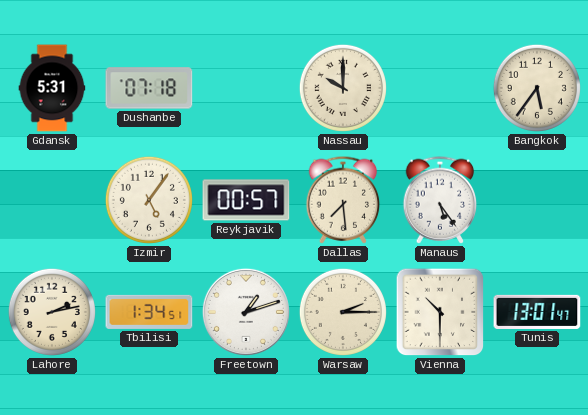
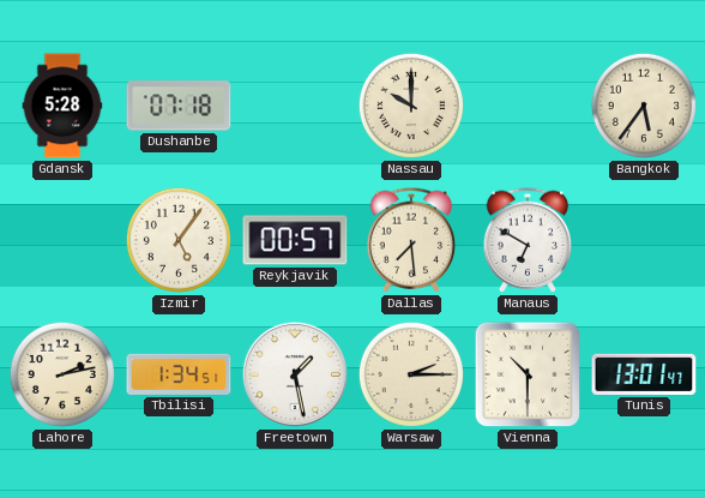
Gdansk: 5:31 -> 5:28
Manaus: 5:24 -> 6:50
Freetown: 1:12 -> 1:28
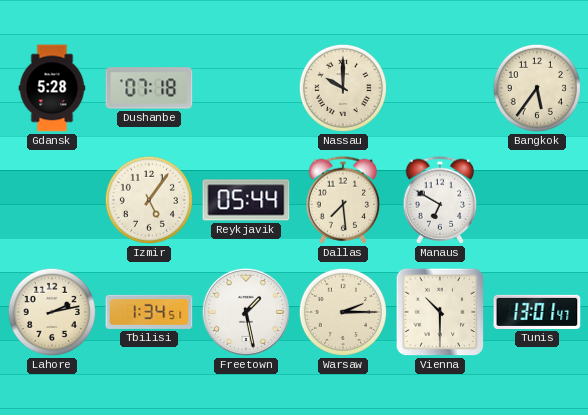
Reykjavik: 00:57 -> 05:44
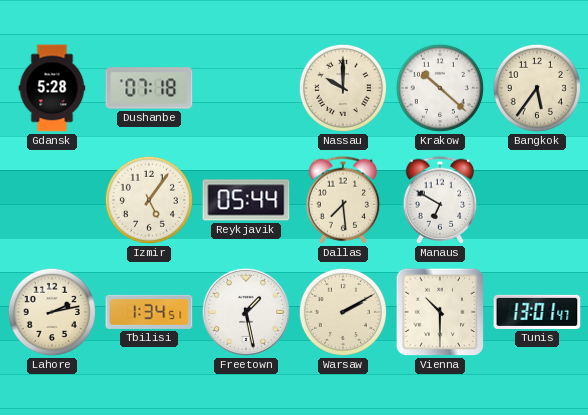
Krakow: none -> 10:22
Warsaw: 2:15 -> 2:10
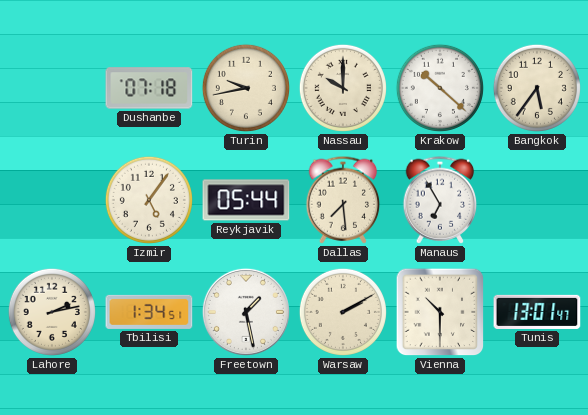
Gdansk: 5:28 -> none
Turin: none -> 9:43
Manaus: 6:50 -> 6:55
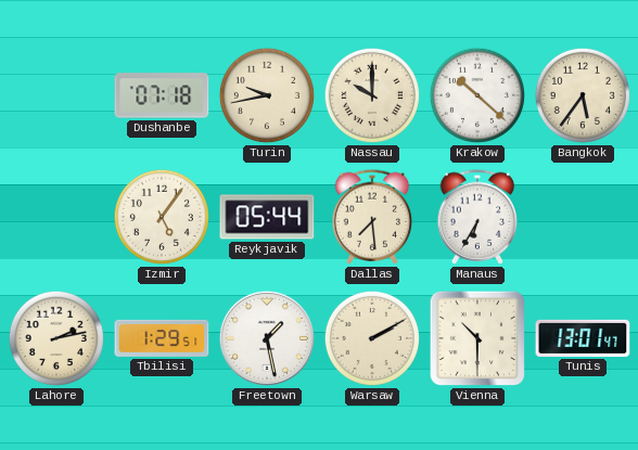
Manaus: 6:55 -> 6:35
Tbilisi: 1:34 -> 1:29
